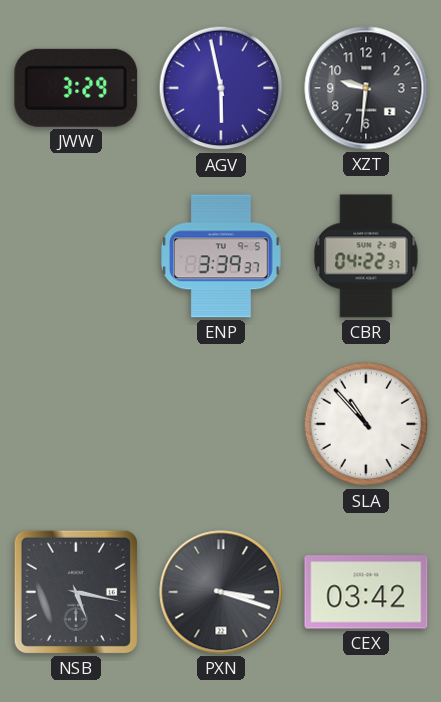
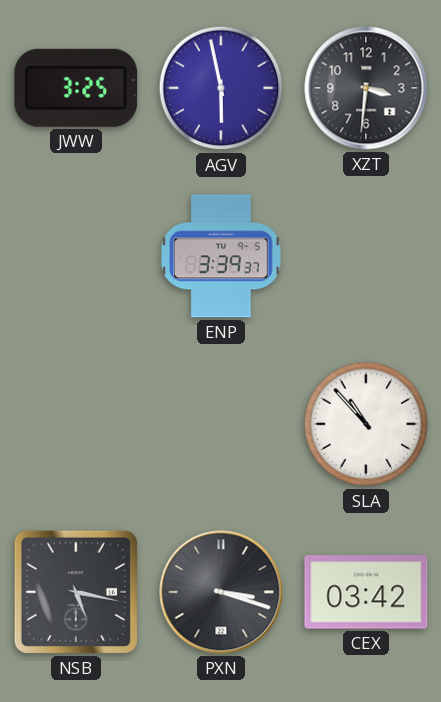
JWW: 3:29 -> 3:25
XZT: 9:31 -> 3:31
CBR: 04:22 -> none
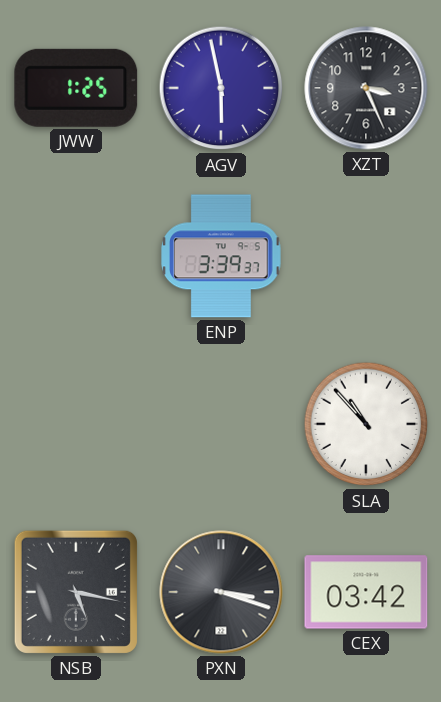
JWW: 3:25 -> 1:25
XZT: 3:31 -> 3:26
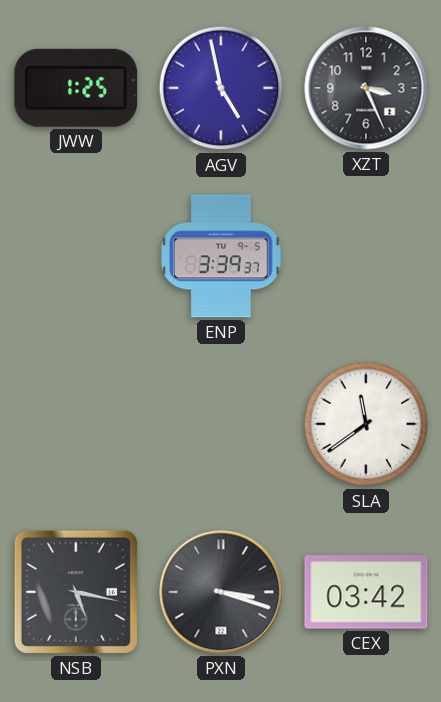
AGV: 5:58 -> 4:58
SLA: 10:53 -> 11:39
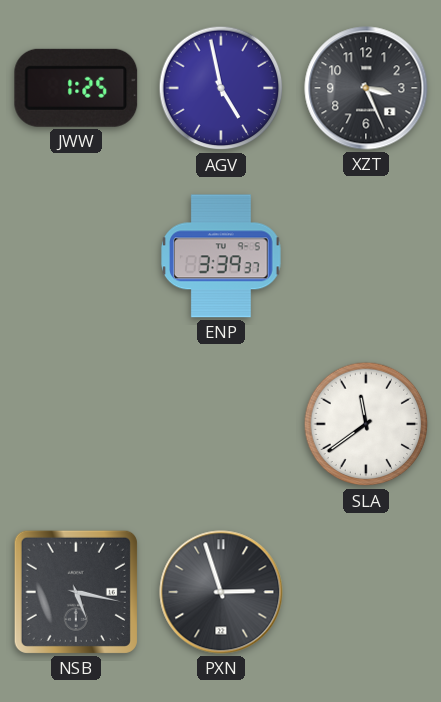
PXN: 3:18 -> 2:57
CEX: 03:42 -> none
